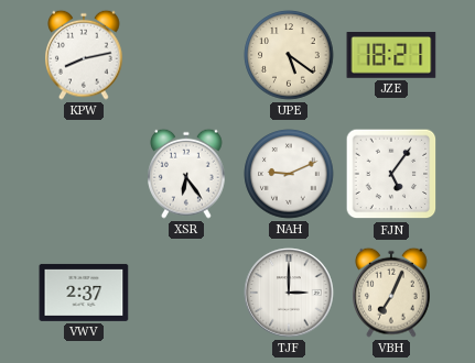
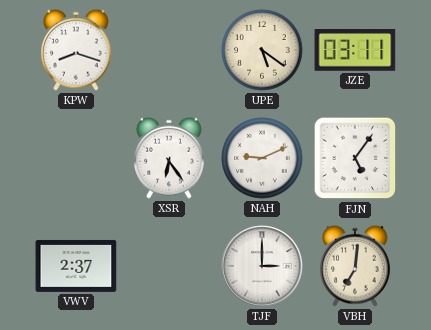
KPW: 8:13 -> 8:18
JZE: 18:21 -> 03:11
VBH: 7:04 -> 7:01
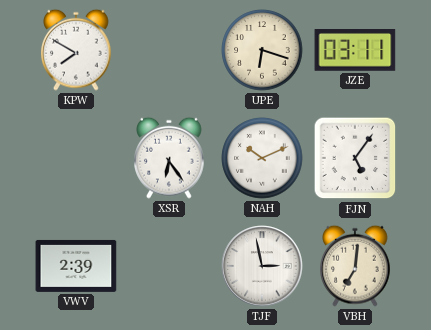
KPW: 8:18 -> 7:50
UPE: 5:21 -> 6:18
NAH: 9:11 -> 10:11
VWV: 2:37 -> 2:39
TJF: 3:00 -> 2:58
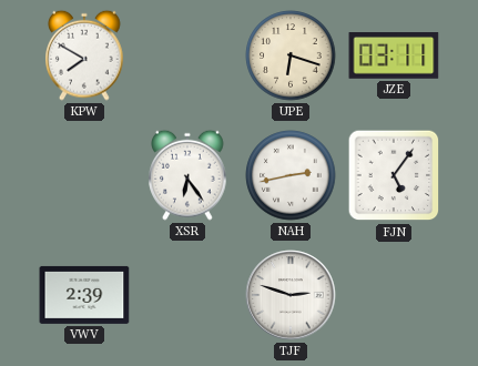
NAH: 10:11 -> 2:43
TJF: 2:58 -> 2:48
VBH: 7:01 -> none
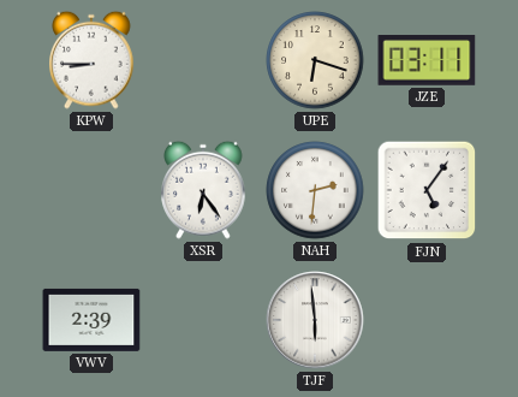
KPW: 7:50 -> 8:45
NAH: 2:43 -> 2:31
TJF: 2:48 -> 5:59
